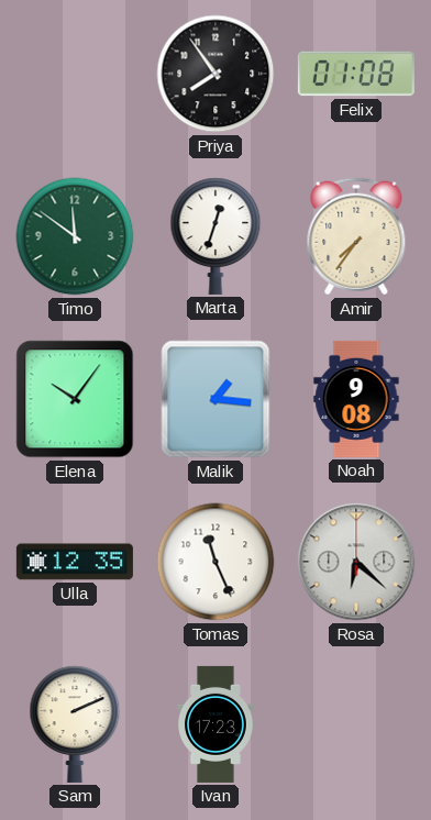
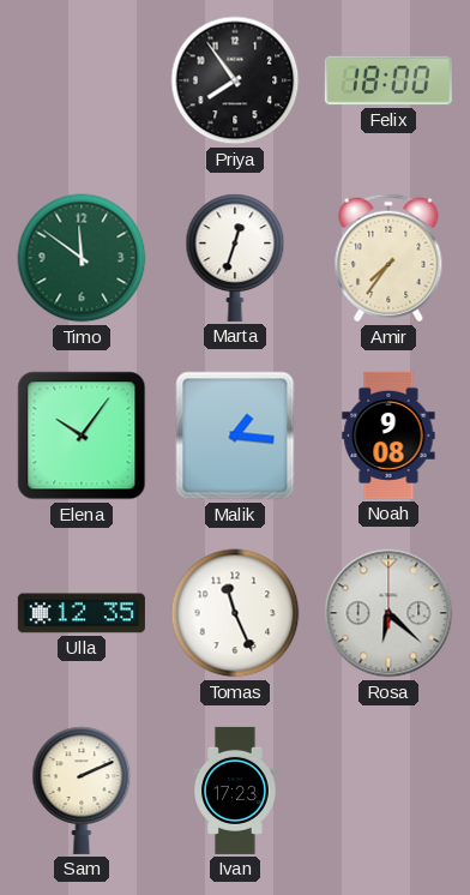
Felix: 01:08 -> 18:00
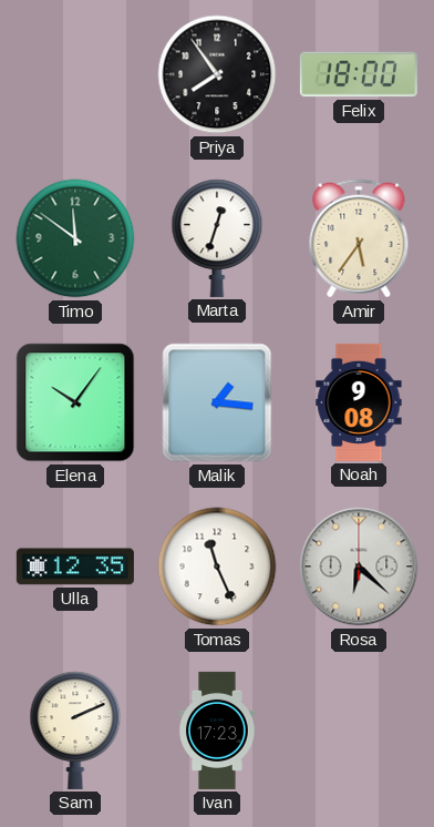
Amir: 7:36 -> 5:36
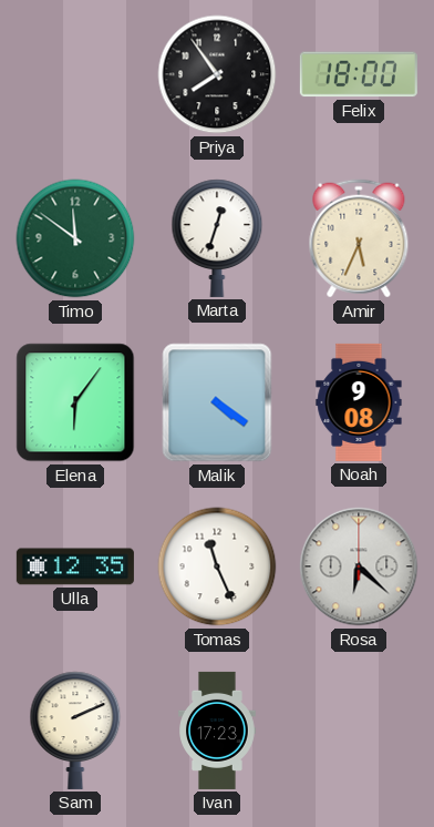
Amir: 5:36 -> 5:34
Elena: 10:06 -> 6:06
Malik: 1:16 -> 4:21
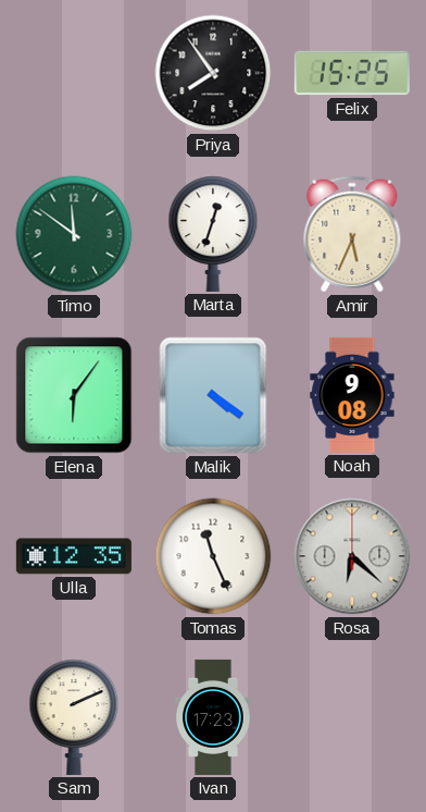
Felix: 18:00 -> 15:25
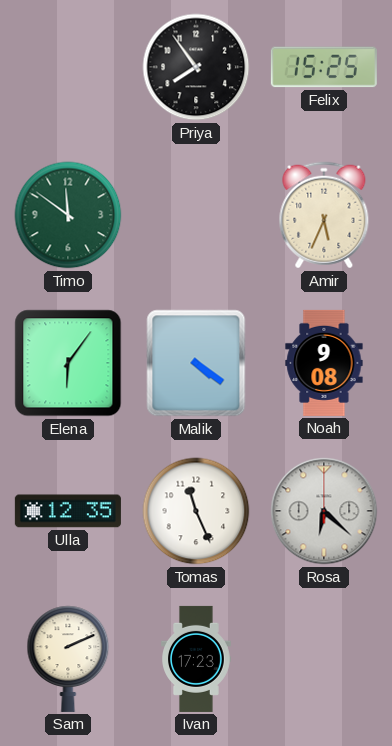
Marta: 12:33 -> none
